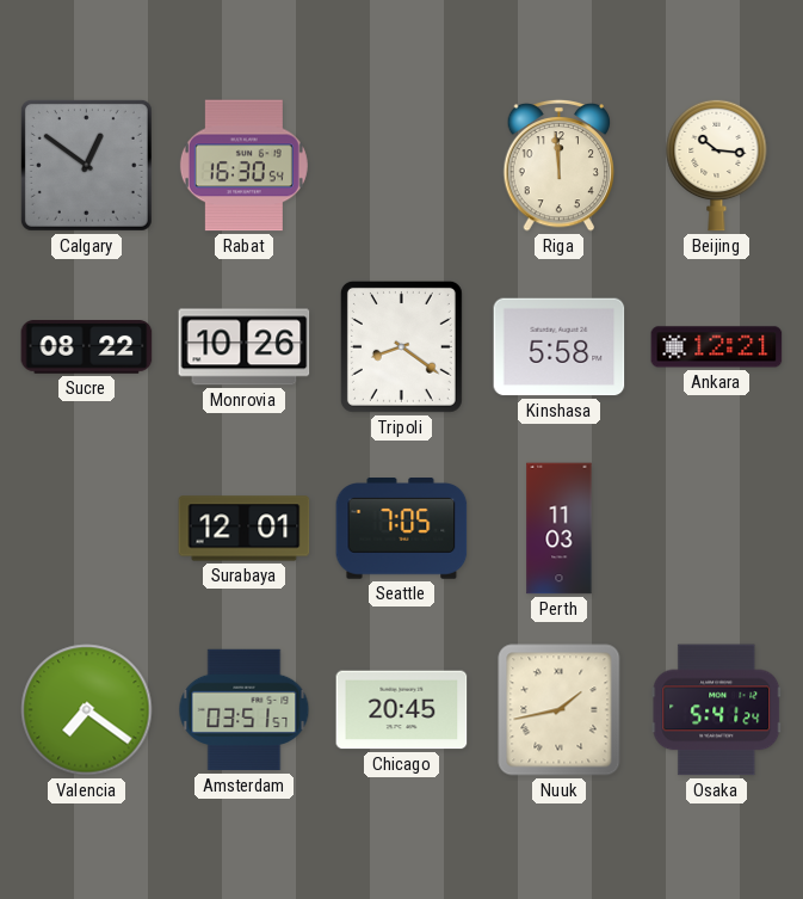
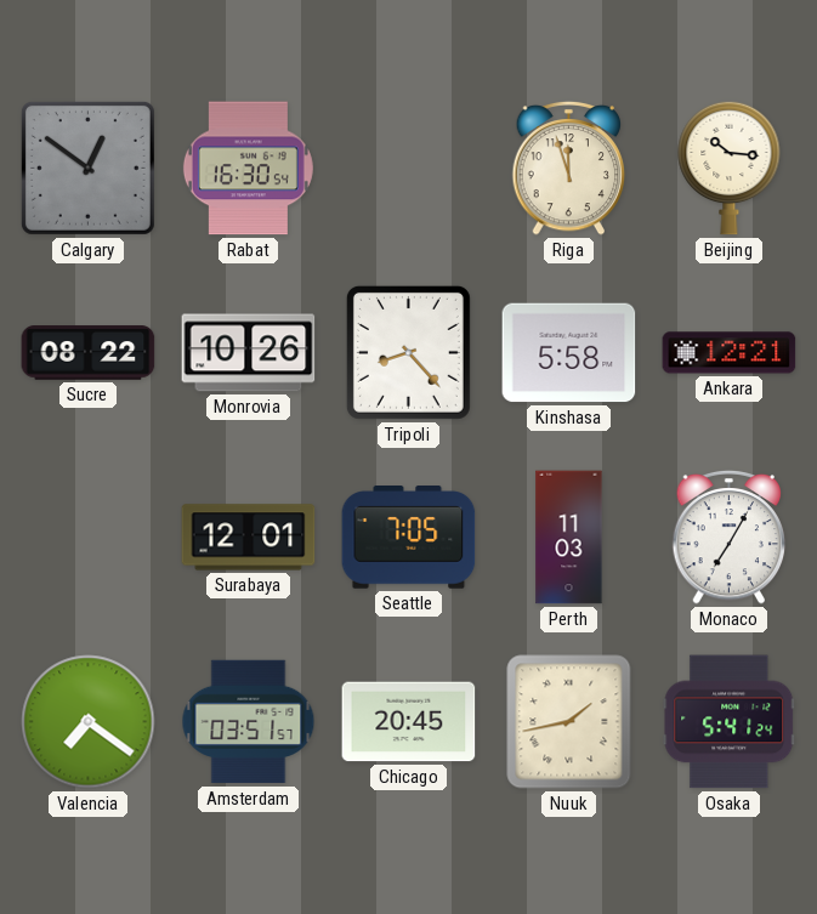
Riga: 11:59 -> 11:57
Tripoli: 8:21 -> 8:23
Monaco: none -> 7:05
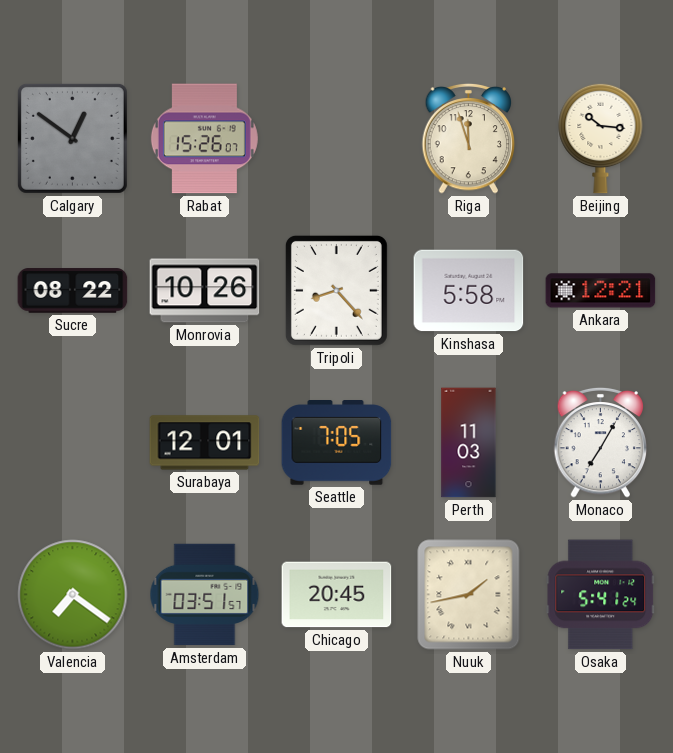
Rabat: 16:30 -> 15:26
